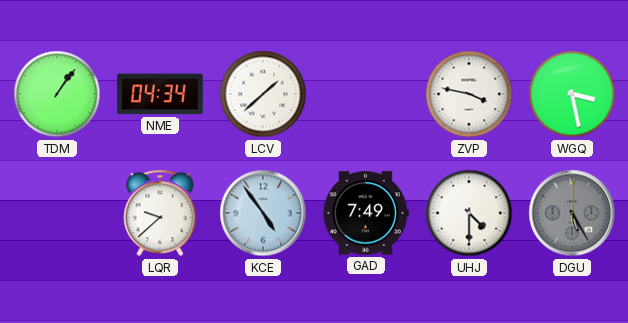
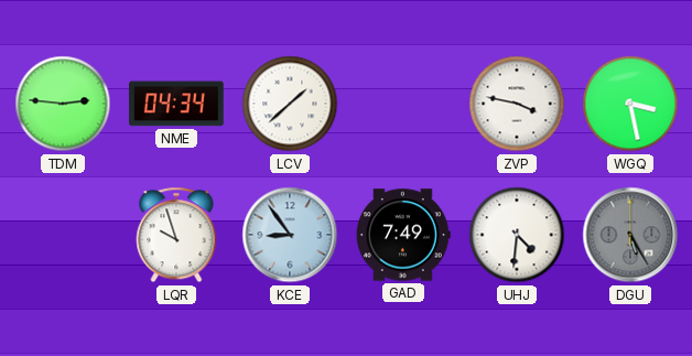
TDM: 1:06 -> 2:46
LQR: 9:38 -> 9:57
KCE: 4:54 -> 8:54
UHJ: 4:30 -> 4:31
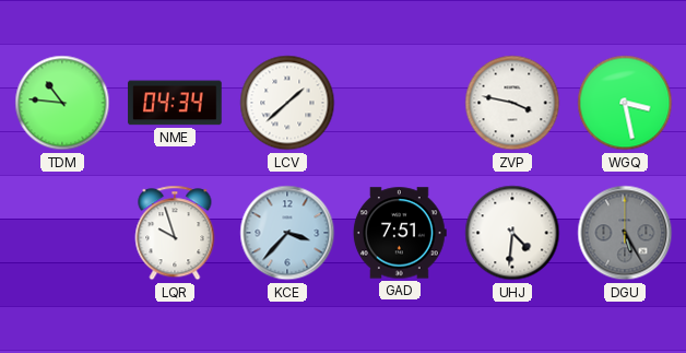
TDM: 2:46 -> 10:46
KCE: 8:54 -> 3:37
GAD: 7:49 -> 7:51
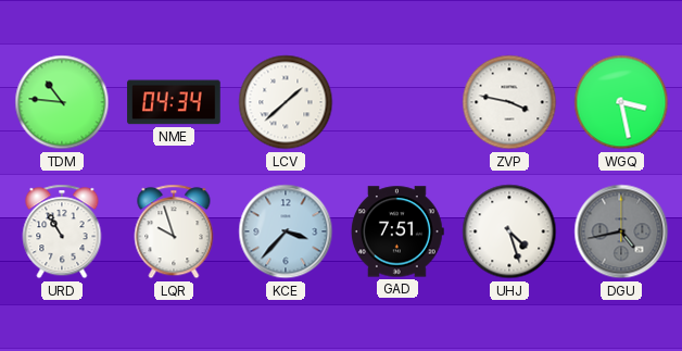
URD: none -> 10:55
UHJ: 4:31 -> 4:27
DGU: 5:25 -> 4:43
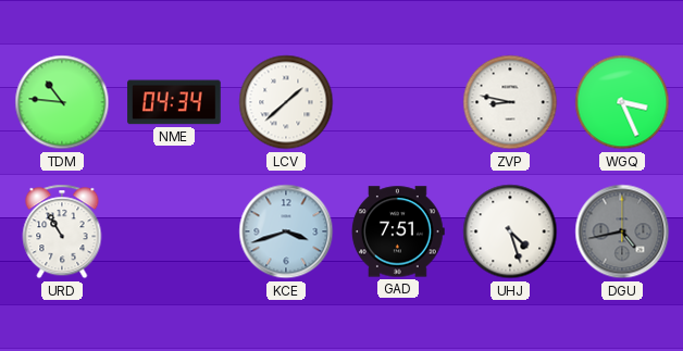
ZVP: 3:47 -> 8:47
WGQ: 3:28 -> 3:26
LQR: 9:57 -> none
KCE: 3:37 -> 3:42
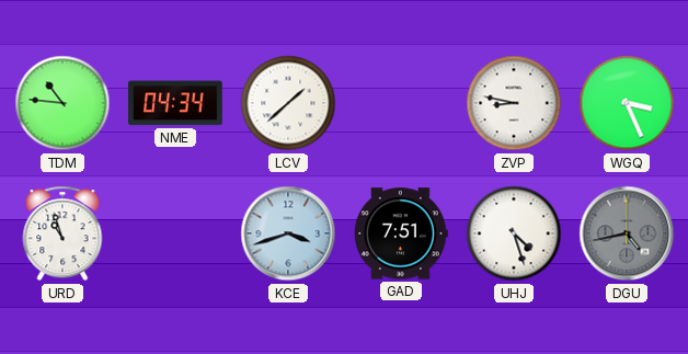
URD: 10:55 -> 10:57
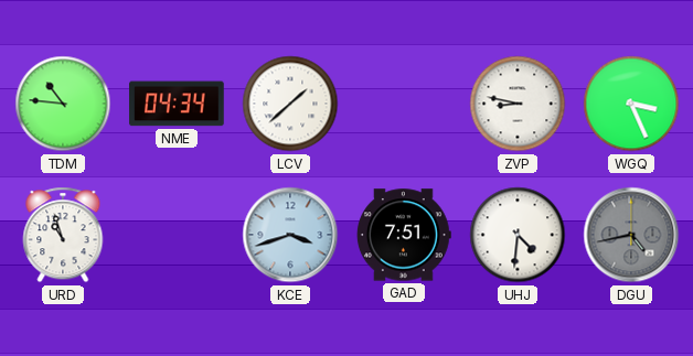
UHJ: 4:27 -> 4:31
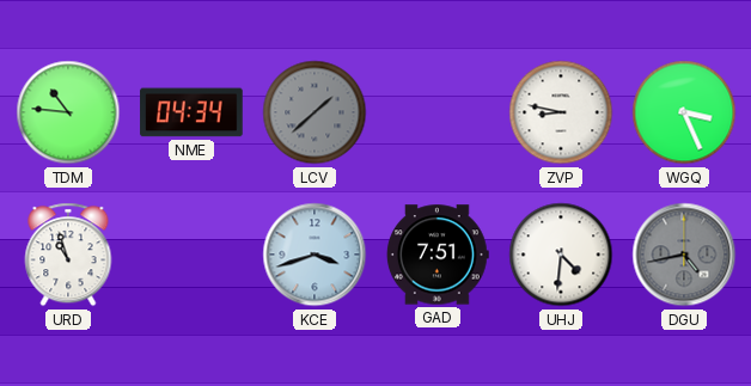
LCV dial: white -> grey
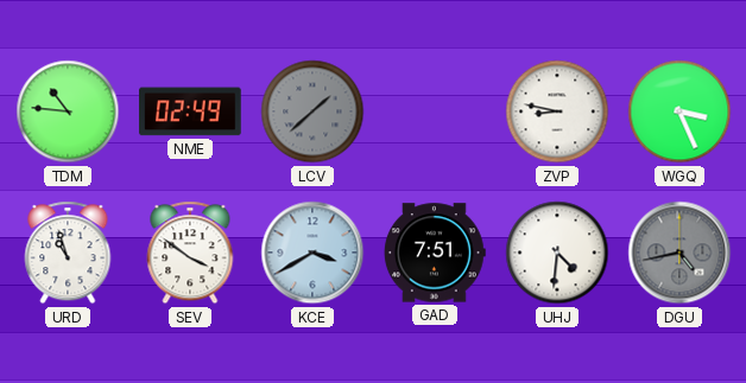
NME: 04:34 -> 02:49
SEV: none -> 3:51
KCE: 3:42 -> 3:40
